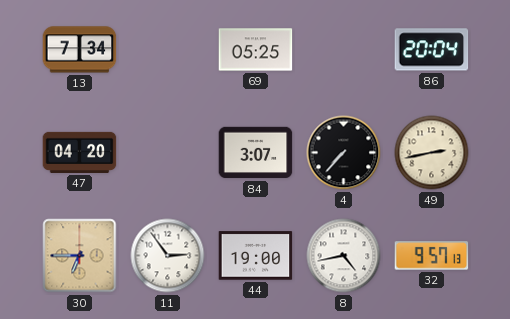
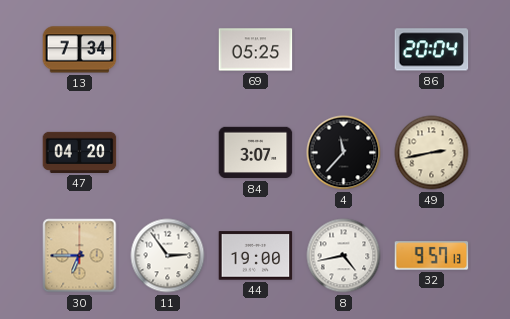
4: 7:37 -> 11:37
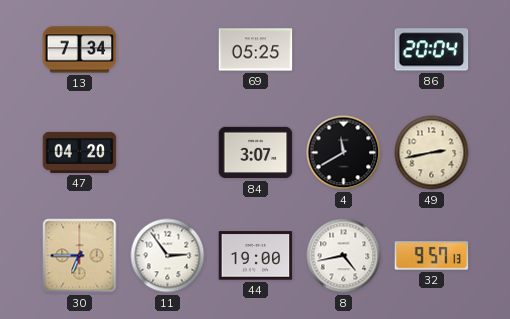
4: 11:37 -> 11:40
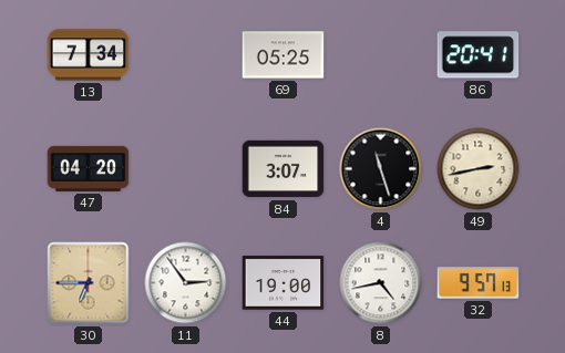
86: 20:04 -> 20:41
4: 11:40 -> 11:27
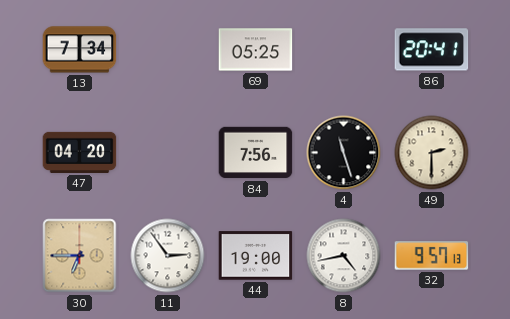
84: 3:07 -> 7:56
49: 2:43 -> 2:30
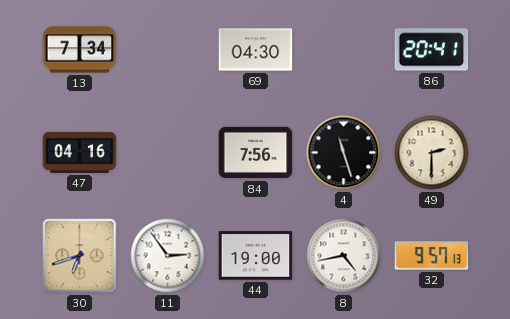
69: 05:25 -> 04:30
47: 04:20 -> 04:16
30: 6:45 -> 6:42
